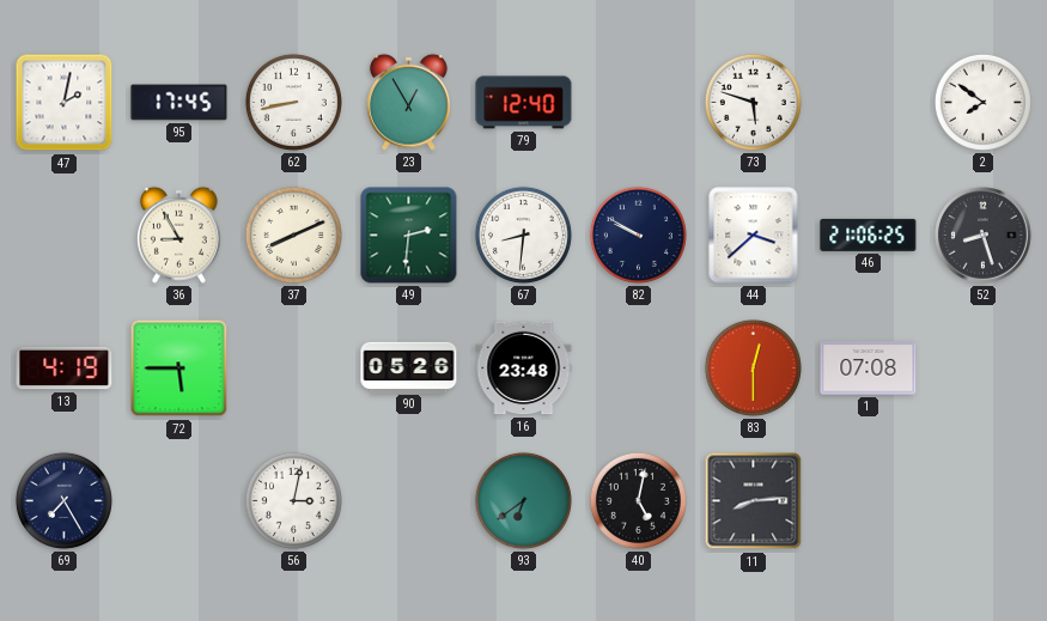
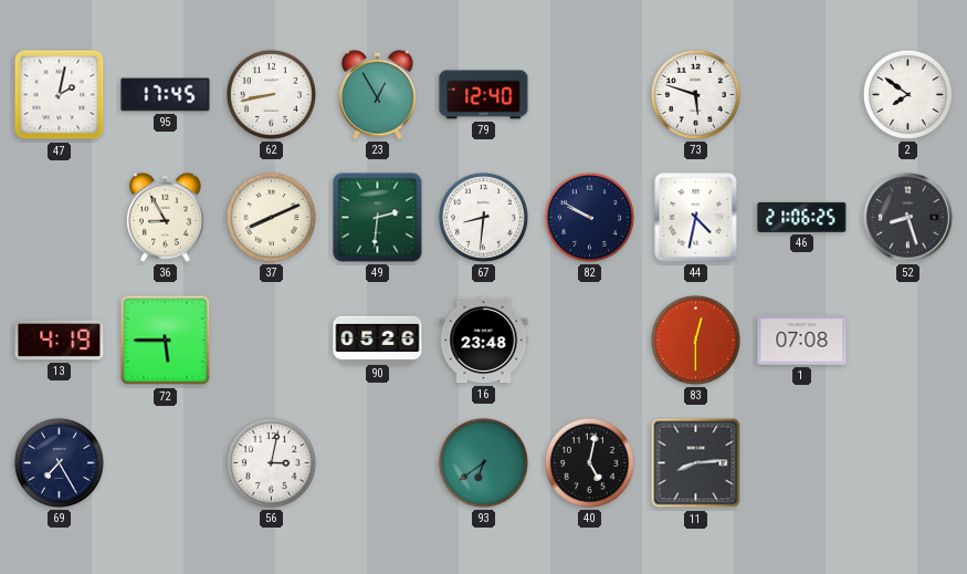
44: 3:38 -> 4:32
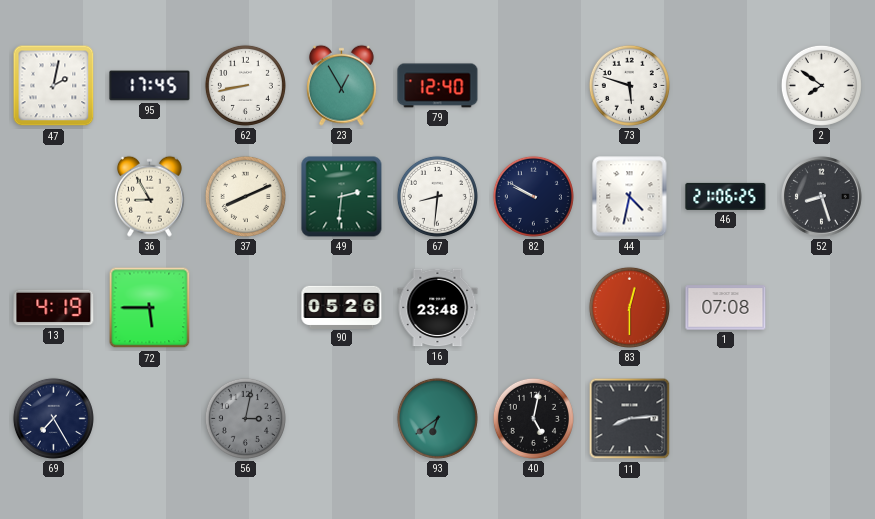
56 dial: white -> grey
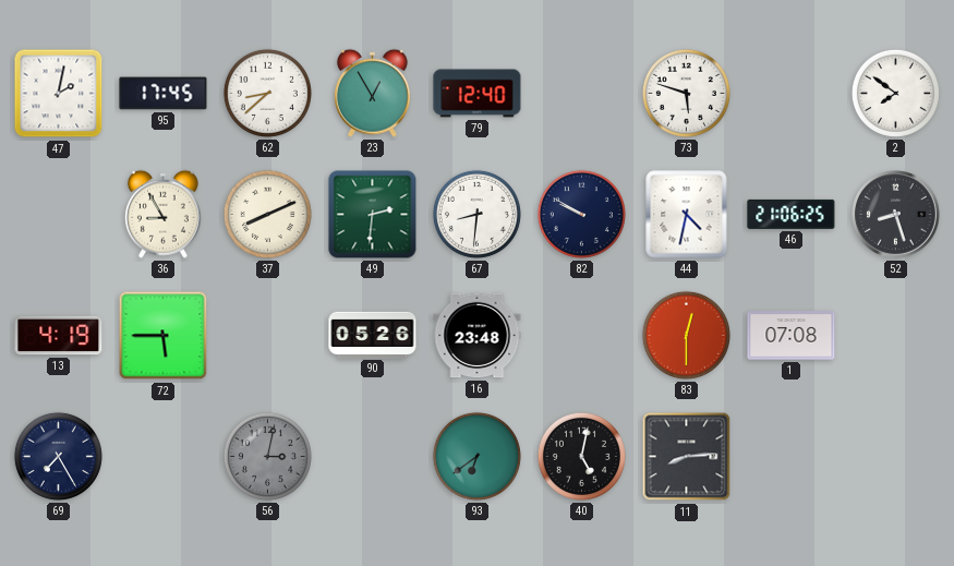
62: 8:43 -> 8:38
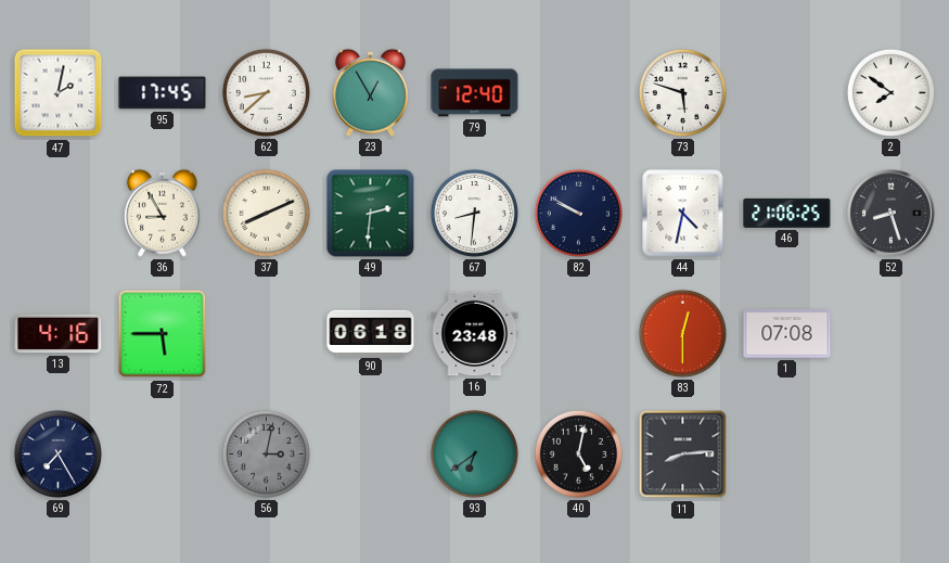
13: 4:19 -> 4:16
90: 05:26 -> 06:18
